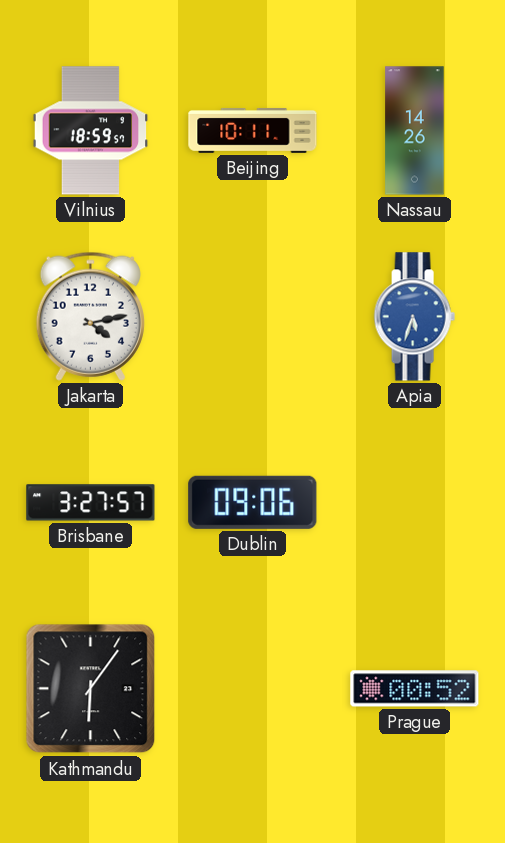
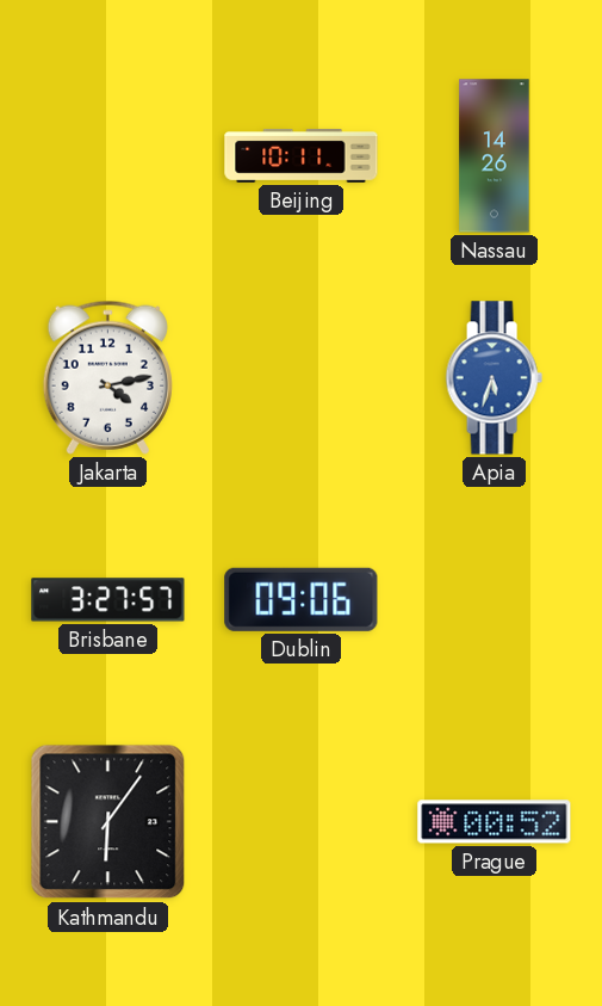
Vilnius: 18:59 -> none
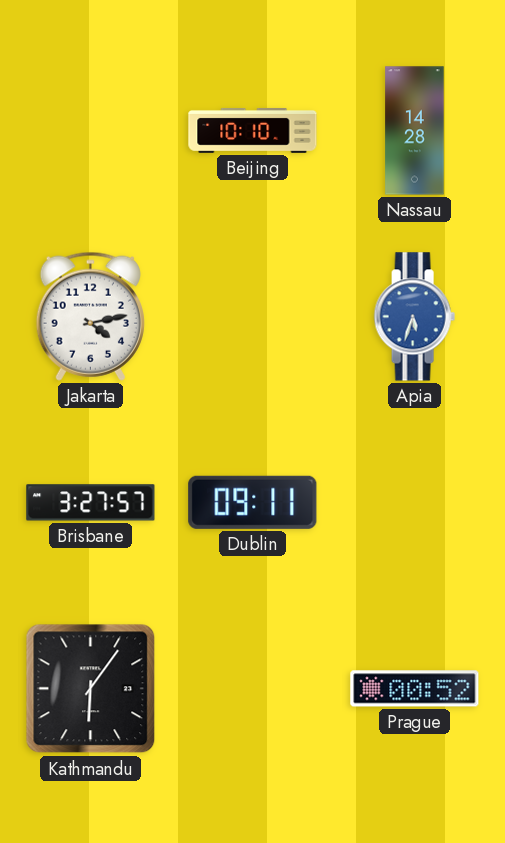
Beijing: 10:11 -> 10:10
Nassau: 14:26 -> 14:28
Dublin: 09:06 -> 09:11
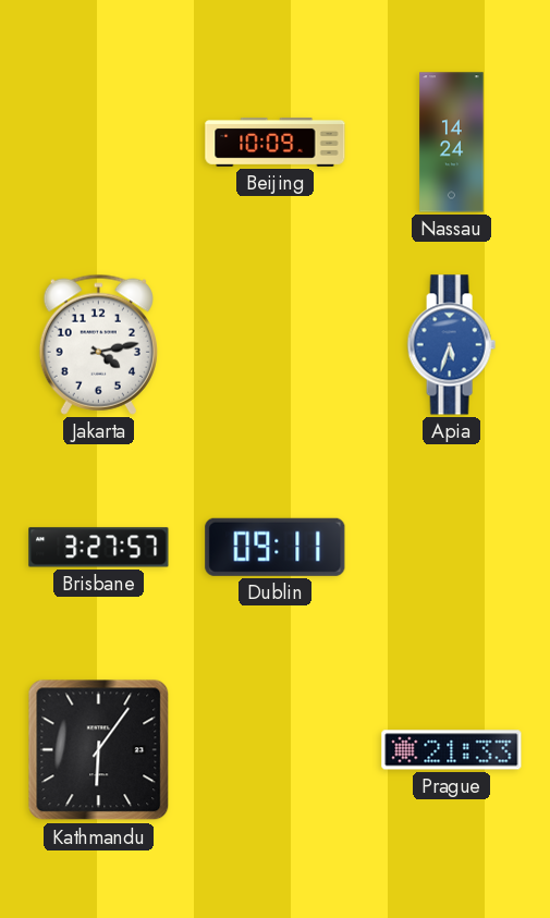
Beijing: 10:10 -> 10:09
Nassau: 14:28 -> 14:24
Prague: 00:52 -> 21:33
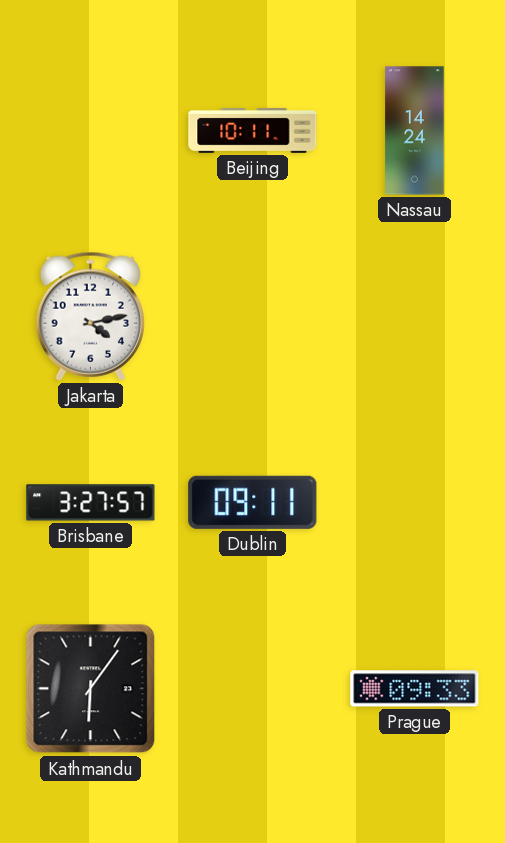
Beijing: 10:09 -> 10:11
Apia: 5:33 -> none
Prague: 21:33 -> 09:33
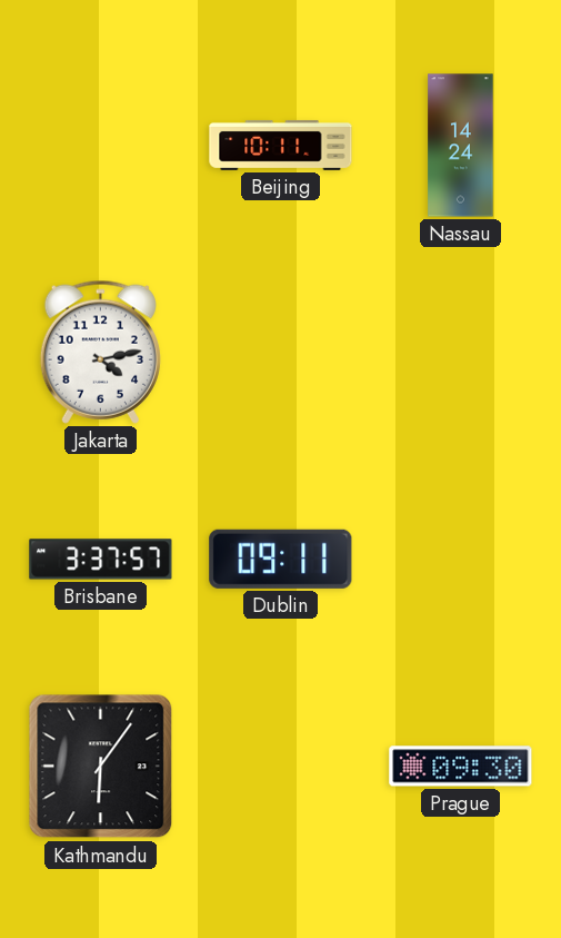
Brisbane: 3:27 -> 3:37
Prague: 09:33 -> 09:30
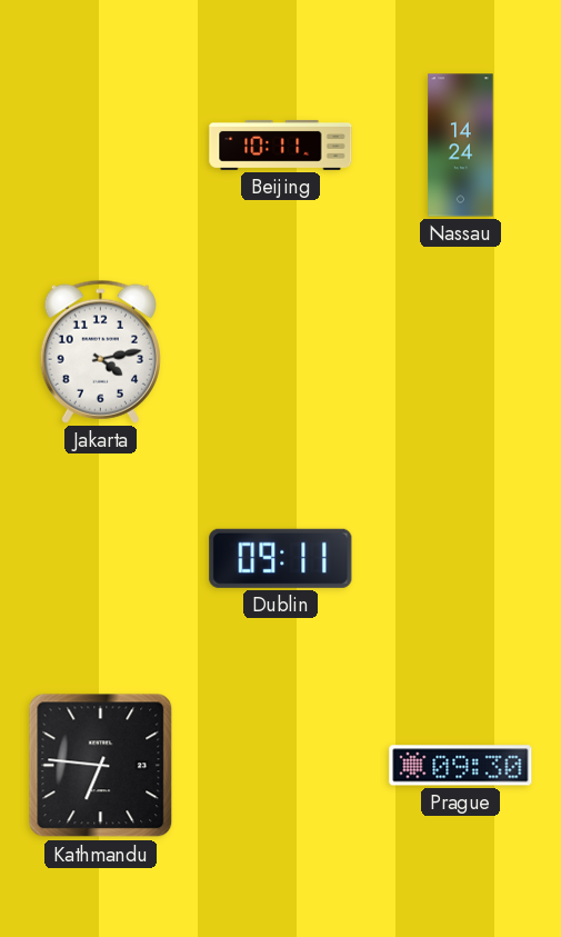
Brisbane: 3:37 -> none
Kathmandu: 6:06 -> 6:46
